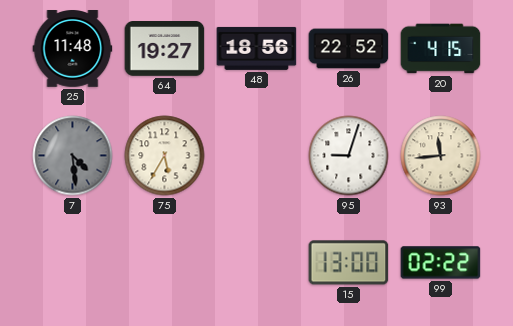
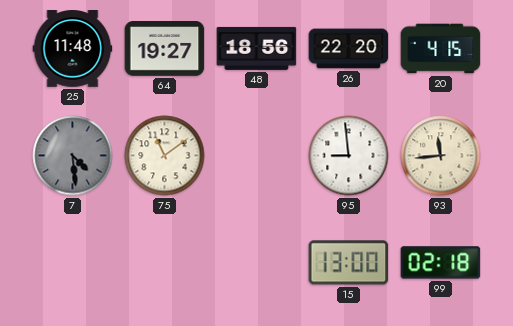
26: 22:52 -> 22:20
75: 5:35 -> 11:09
95: 9:03 -> 8:59
99: 02:22 -> 02:18
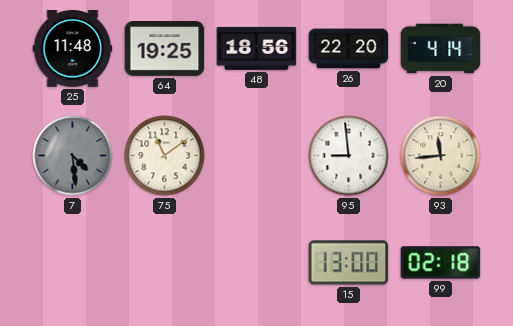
64: 19:27 -> 19:25
20: 4:15 -> 4:14
